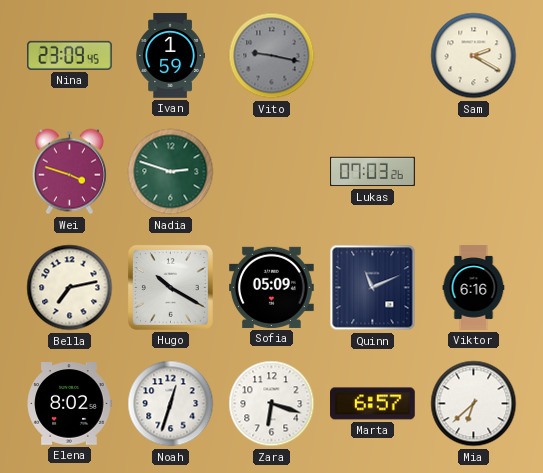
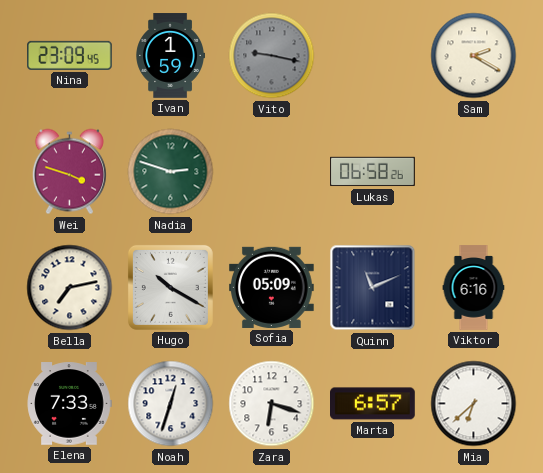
Lukas: 07:03 -> 06:58
Elena: 8:02 -> 7:33
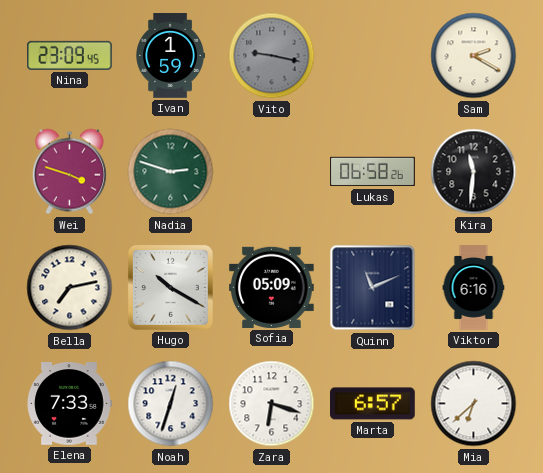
Kira: none -> 11:31
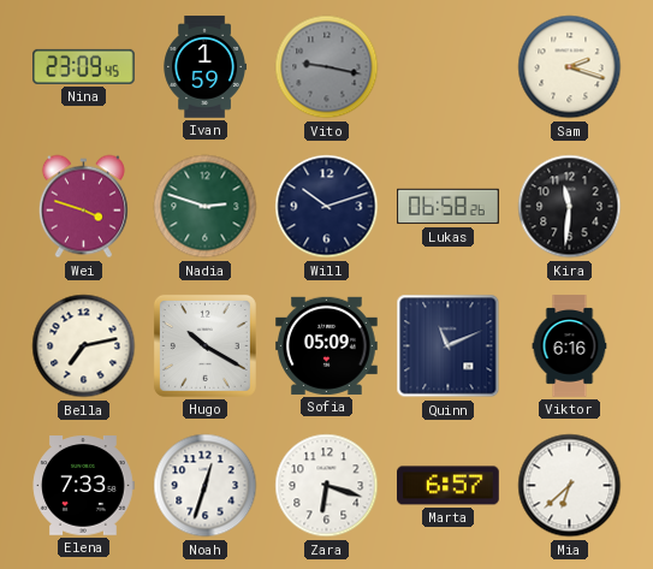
Sam: 2:20 -> 2:18
Will: none -> 10:12
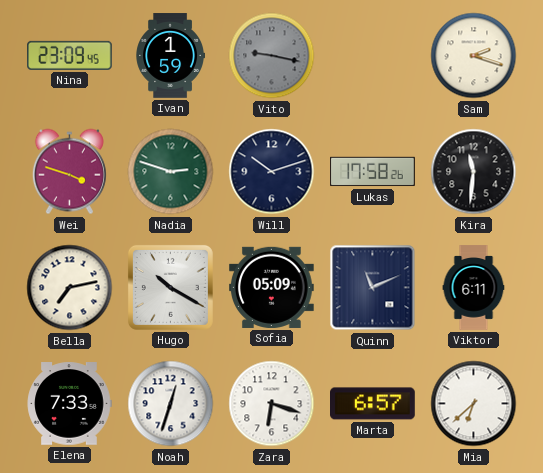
Lukas: 06:58 -> 17:58
Viktor: 6:16 -> 6:11
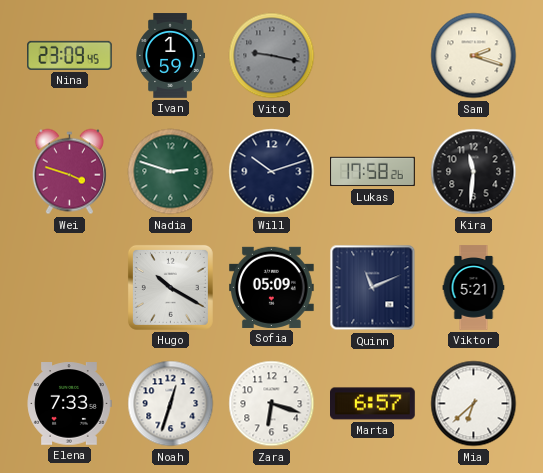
Bella: 7:13 -> none
Viktor: 6:11 -> 5:21
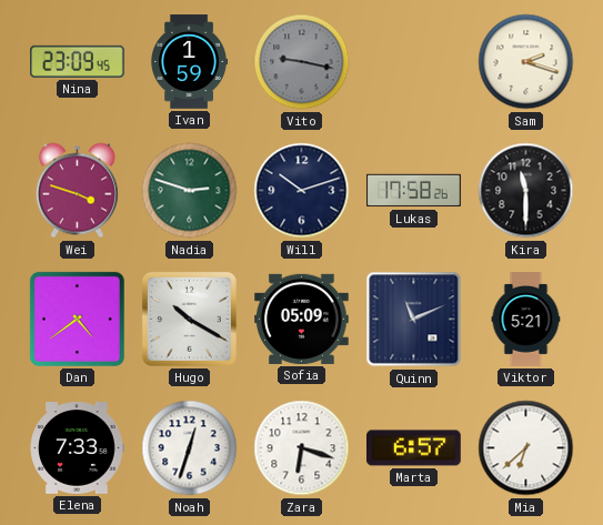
Kira: 11:31 -> 11:30
Dan: none -> 4:39
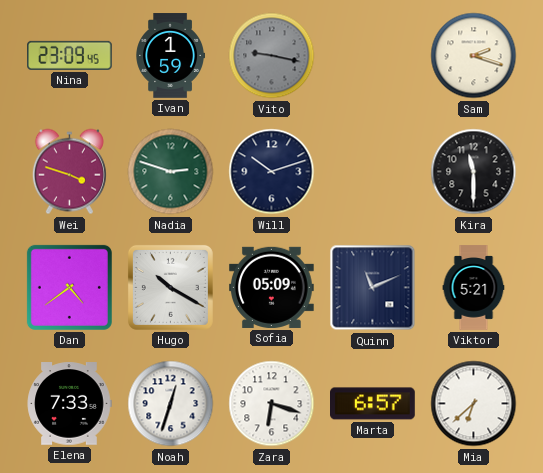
Lukas: 17:58 -> none
